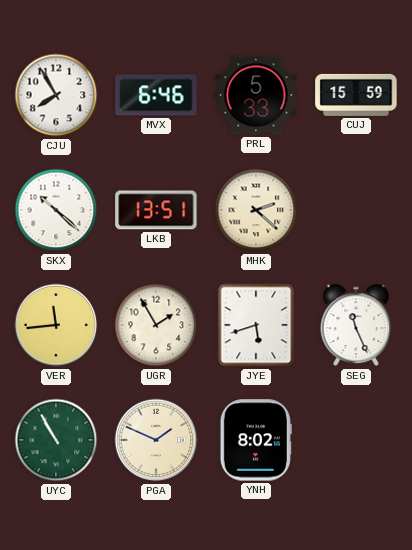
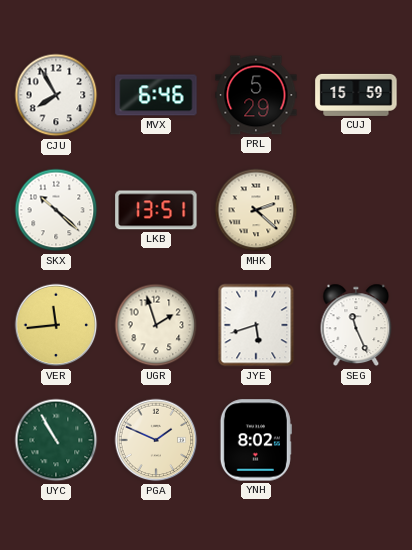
PRL: 5:33 -> 5:29
UGR: 1:55 -> 1:57
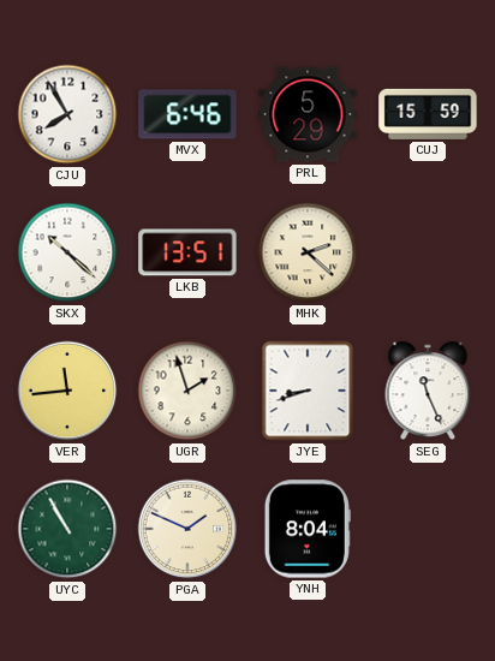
JYE: 5:42 -> 8:42
YNH: 8:02 -> 8:04
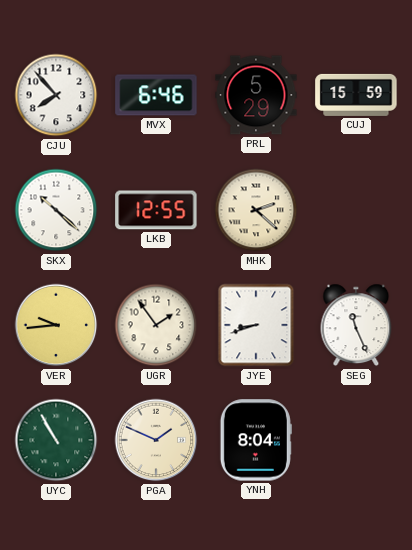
CJU: 7:55 -> 7:53
LKB: 13:51 -> 12:55
VER: 11:44 -> 9:44
UGR: 1:57 -> 1:54
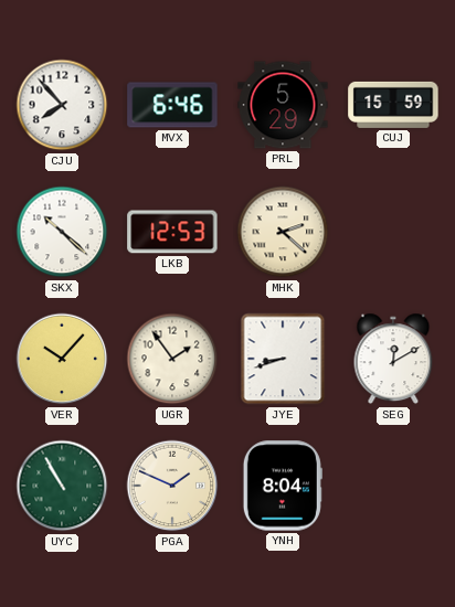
LKB: 12:55 -> 12:53
VER: 9:44 -> 10:07
SEG: 11:26 -> 12:10
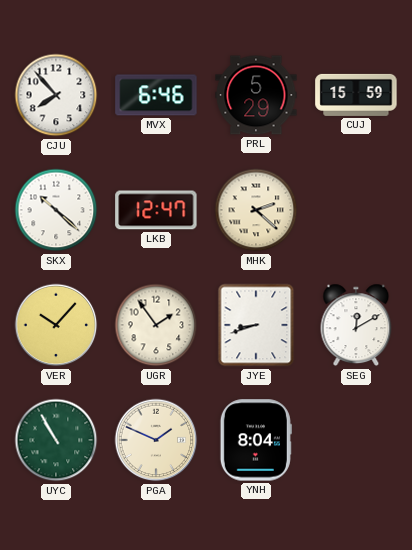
LKB: 12:53 -> 12:47
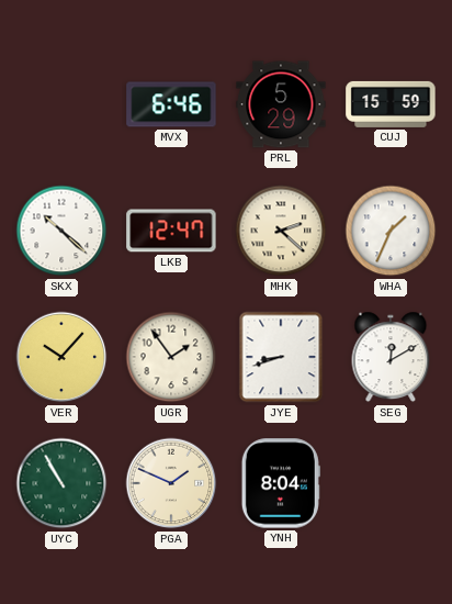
CJU: 7:53 -> none
WHA: none -> 1:34
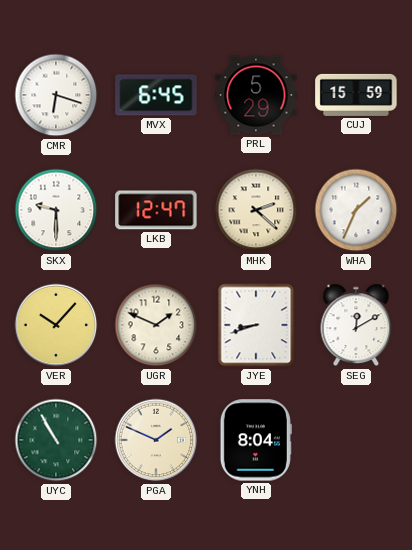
CMR: none -> 6:18
MVX: 6:46 -> 6:45
SKX: 10:22 -> 9:30
UGR: 1:54 -> 1:49
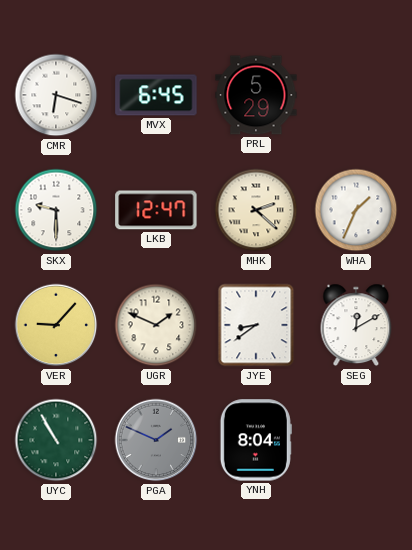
CUJ: 15:59 -> none
VER: 10:07 -> 9:07
JYE: 8:42 -> 8:39
PGA dial: cream -> grey
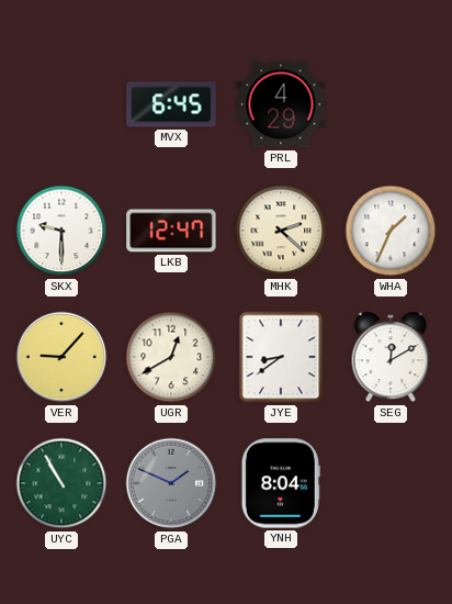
CMR: 6:18 -> none
PRL: 5:29 -> 4:29
UGR: 1:49 -> 12:40
